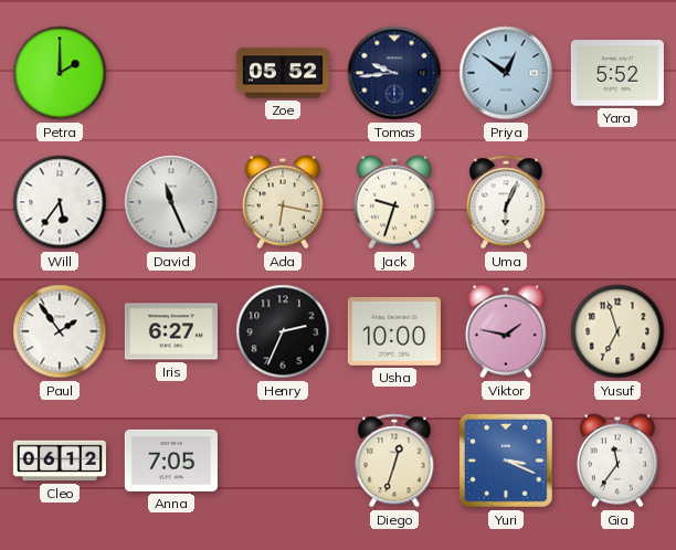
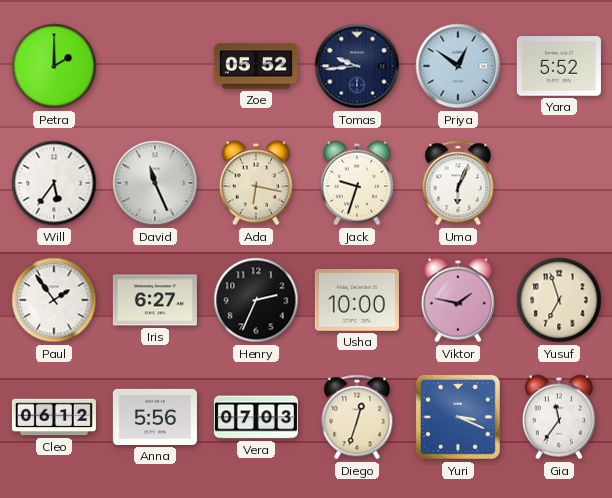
Anna: 7:05 -> 5:56
Vera: none -> 07:03
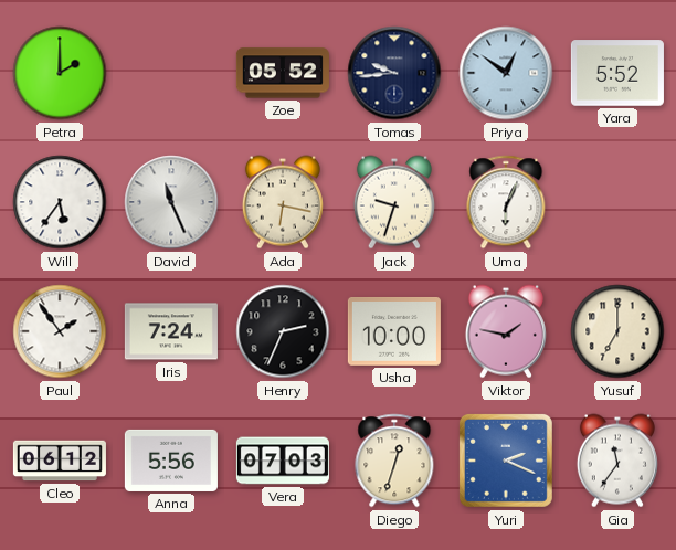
Iris: 6:27 -> 7:24
Yusuf: 6:57 -> 7:00
Yuri: 3:19 -> 2:19
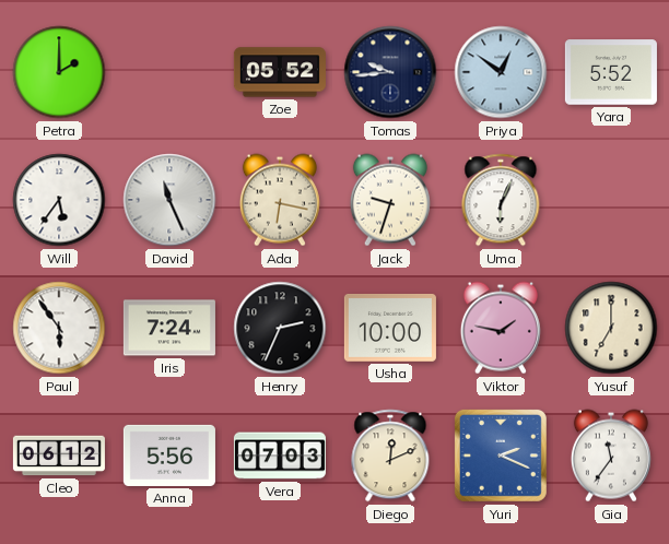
Paul: 1:54 -> 5:54
Diego: 12:33 -> 12:11
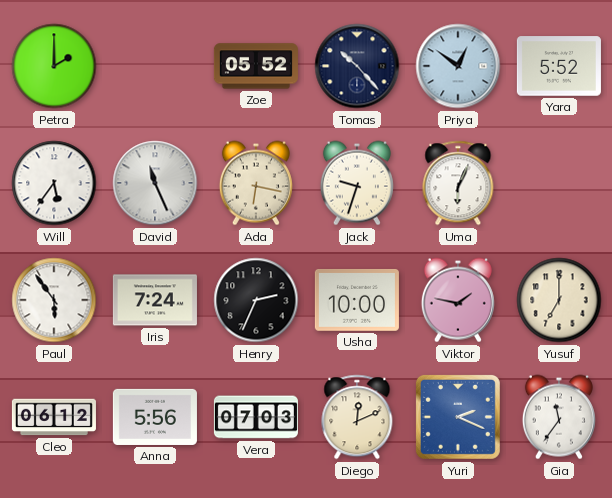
Tomas: 9:44 -> 10:23
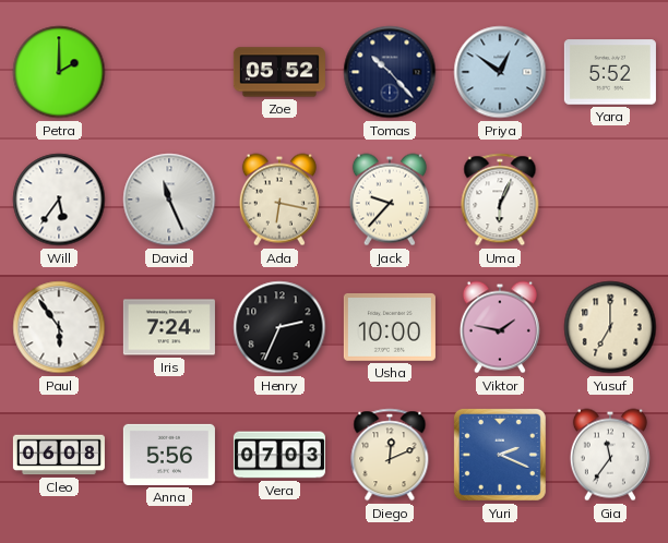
Jack: 9:33 -> 9:37
Cleo: 06:12 -> 06:08
